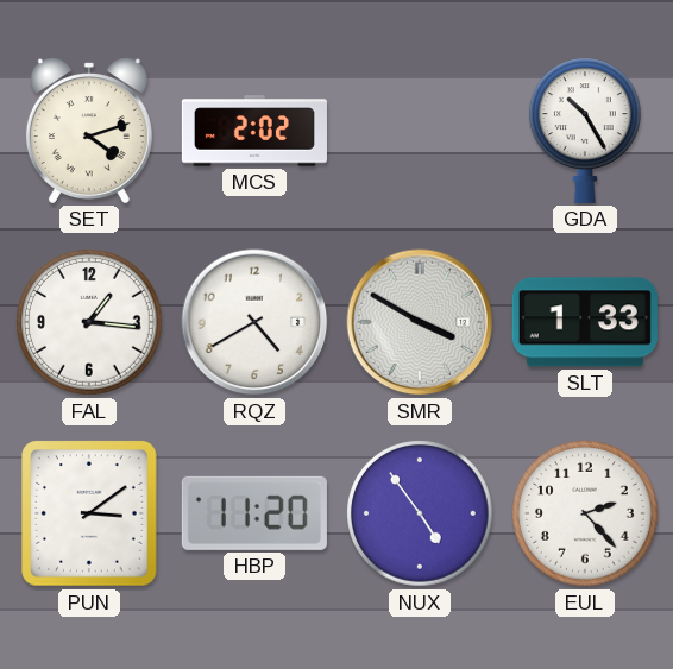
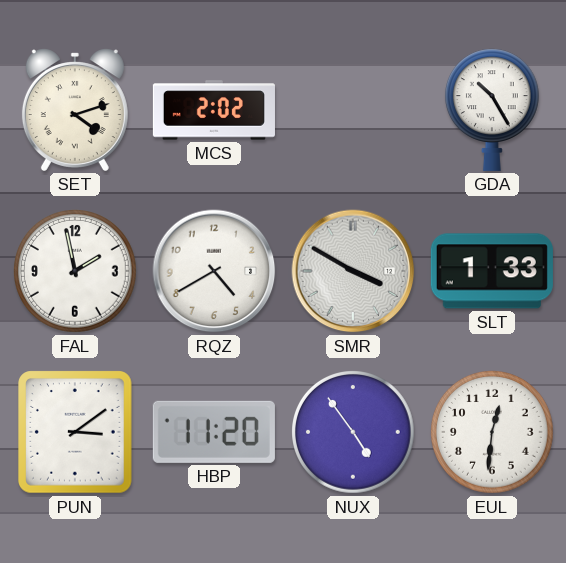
FAL: 1:16 -> 1:58
EUL: 2:23 -> 12:31
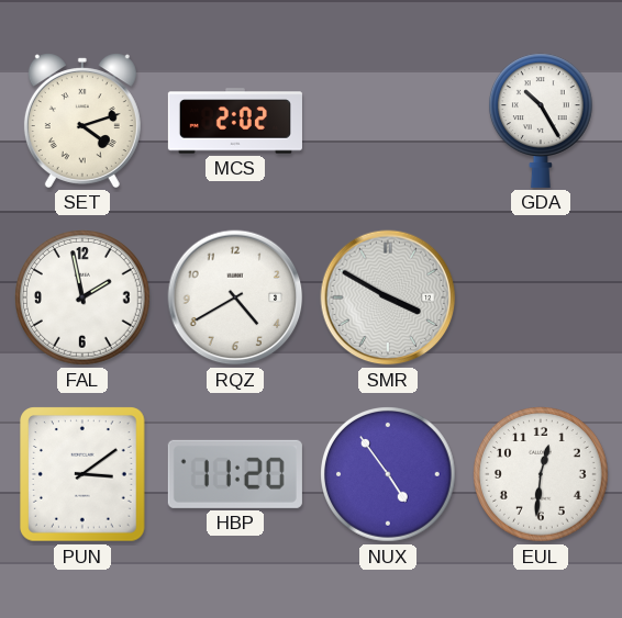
SLT: 1:33 -> none
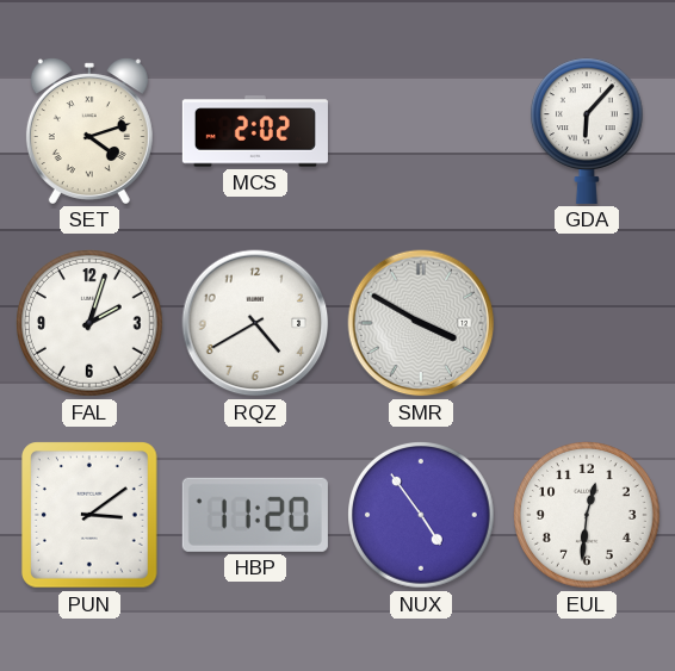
GDA: 10:25 -> 6:07
FAL: 1:58 -> 2:03
